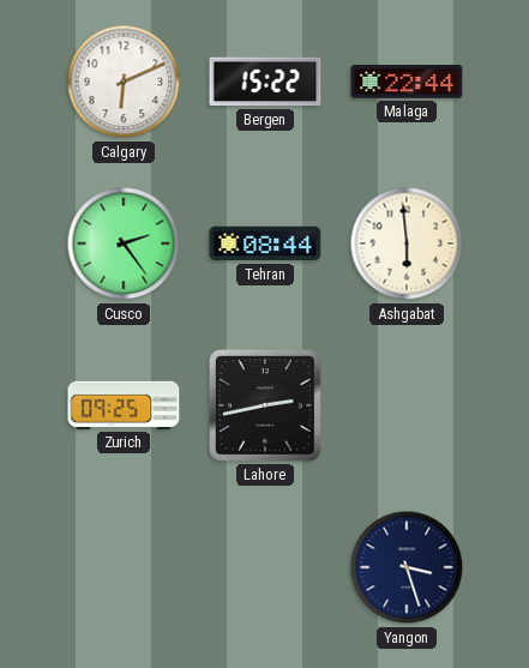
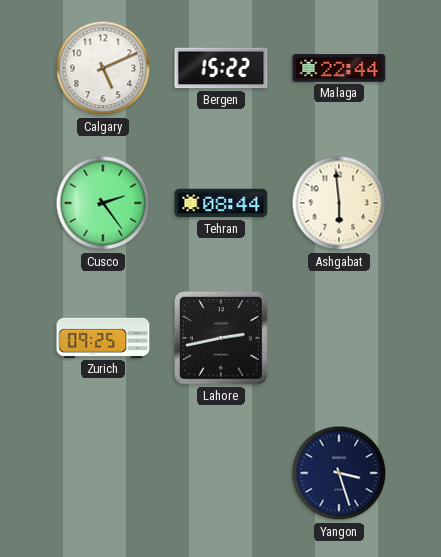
Calgary: 6:11 -> 5:11
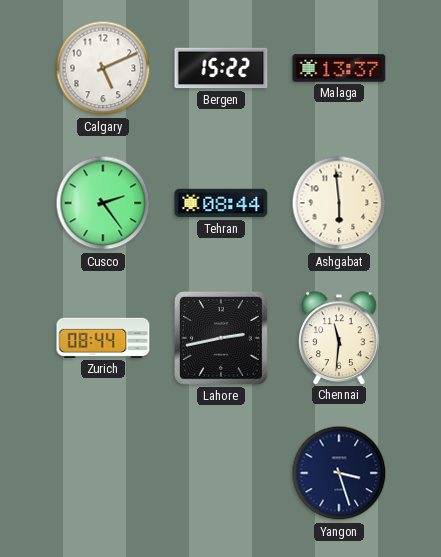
Malaga: 22:44 -> 13:37
Zurich: 09:25 -> 08:44
Chennai: none -> 11:31
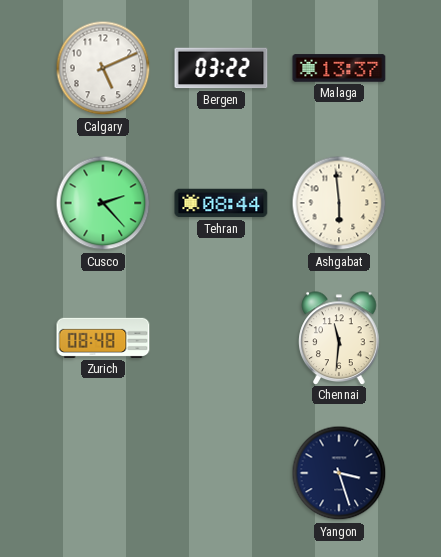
Bergen: 15:22 -> 03:22
Cusco: 2:24 -> 2:23
Zurich: 08:44 -> 08:48
Lahore: 2:43 -> none
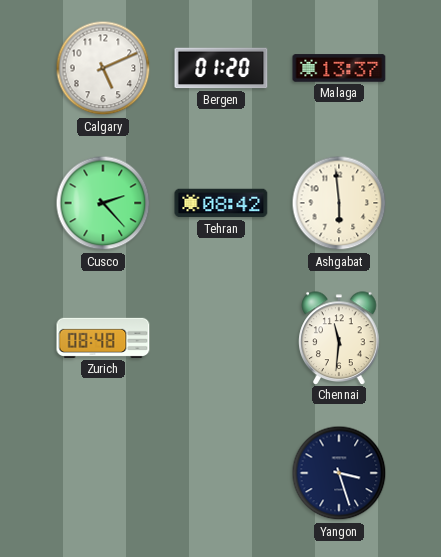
Bergen: 03:22 -> 01:20
Tehran: 08:44 -> 08:42
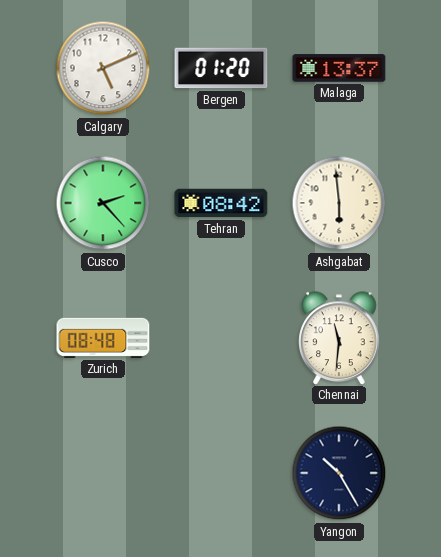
Yangon: 3:27 -> 10:25
